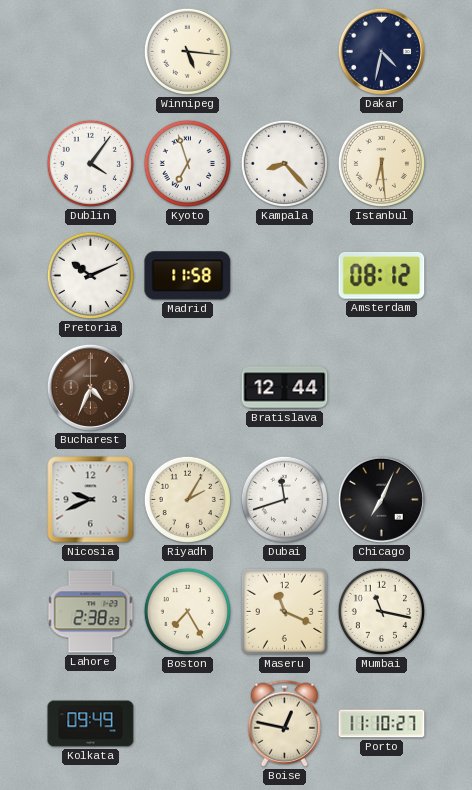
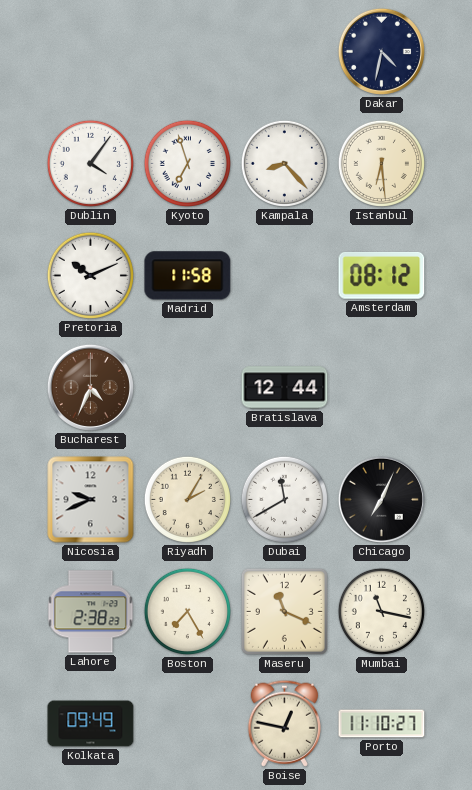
Winnipeg: 5:16 -> none
Dubai: 11:42 -> 11:40
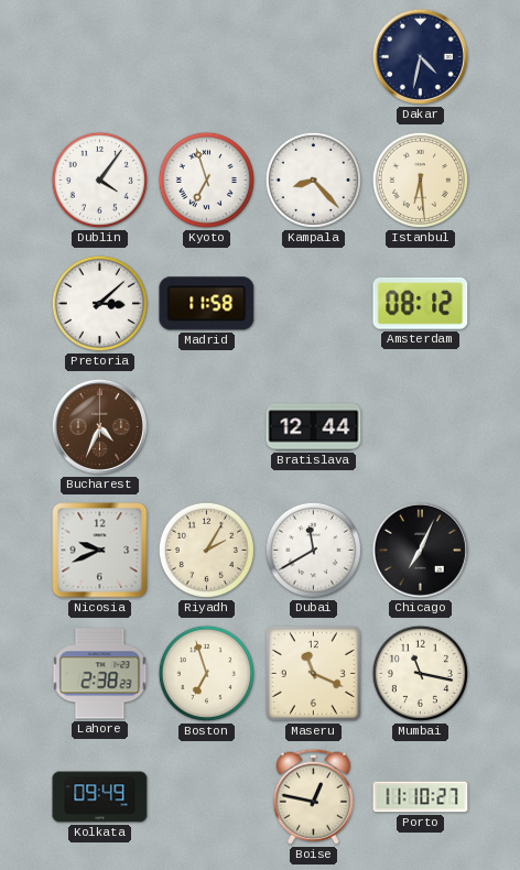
Pretoria: 10:11 -> 3:08
Boston: 7:25 -> 6:57
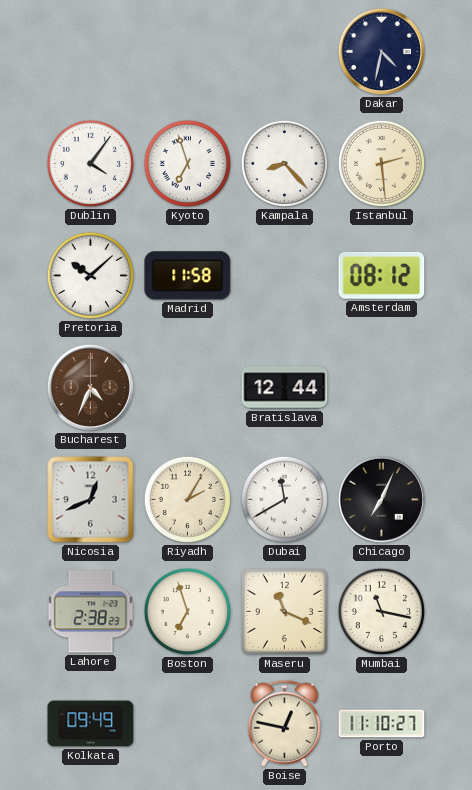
Istanbul: 6:29 -> 2:29
Pretoria: 3:08 -> 10:08
Nicosia: 9:41 -> 12:41
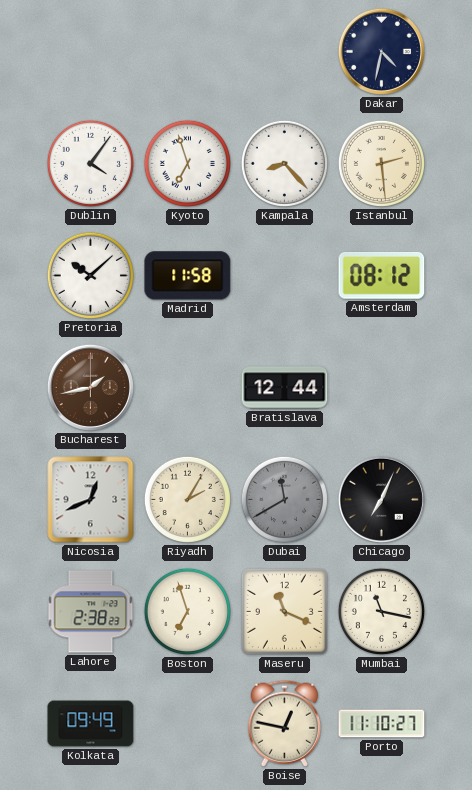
Bucharest: 4:34 -> 1:43
Dubai dial: white -> grey
